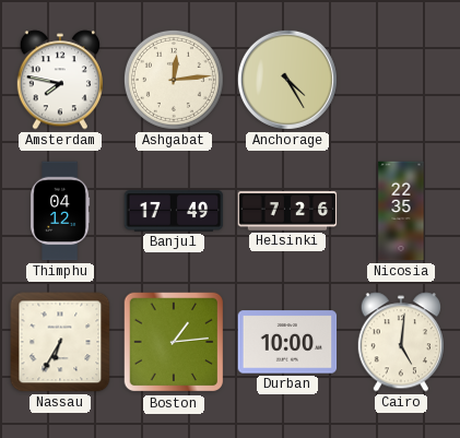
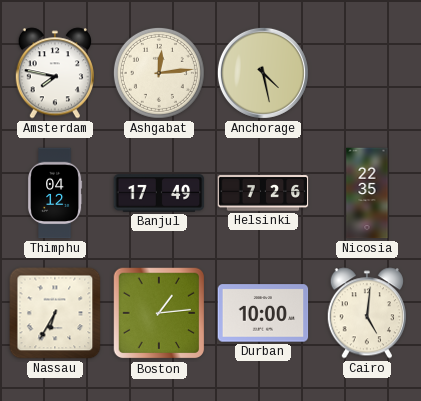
Anchorage: 4:25 -> 4:28
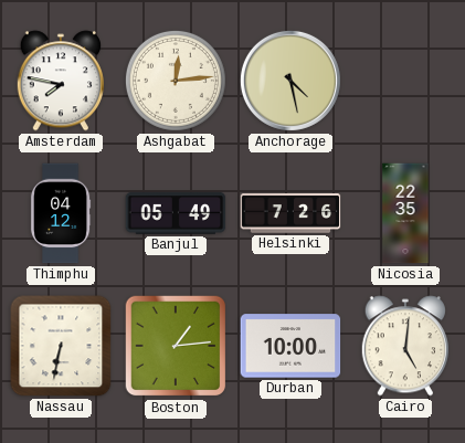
Banjul: 17:49 -> 05:49
Nassau: 6:35 -> 6:32
